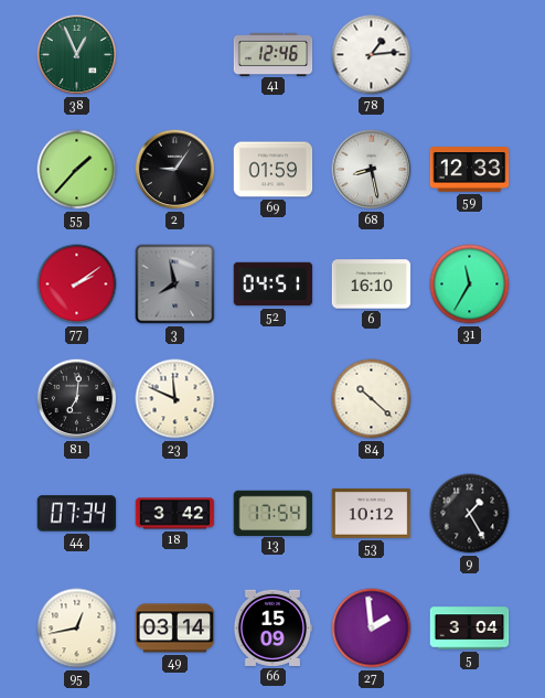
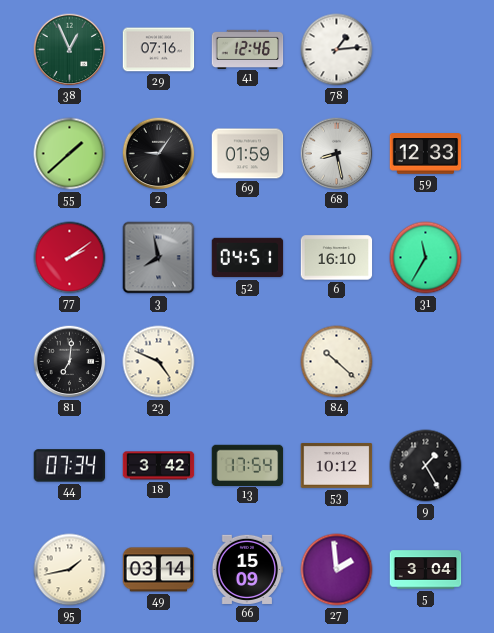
29: none -> 07:16
55: 1:37 -> 1:38
23: 11:49 -> 4:49
95: 12:43 -> 1:43
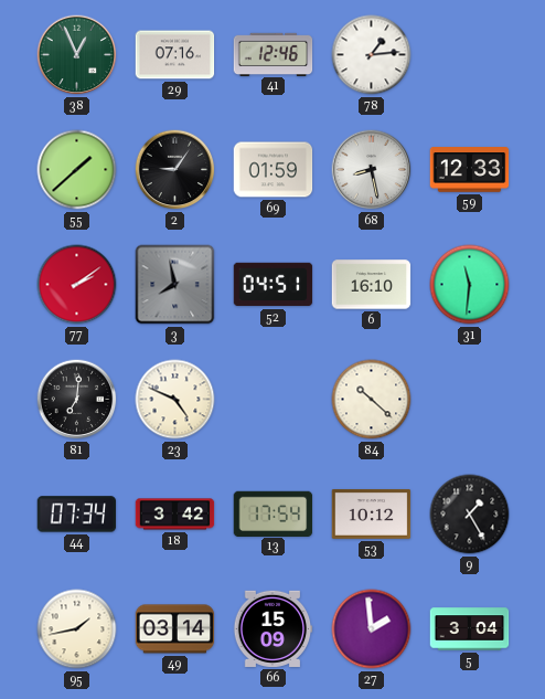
31: 11:35 -> 11:31
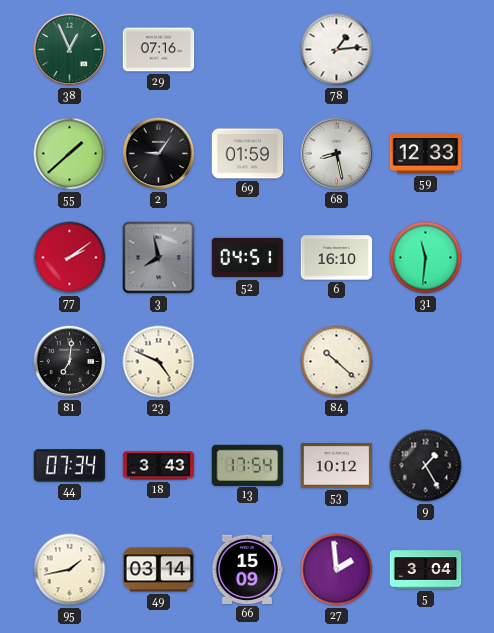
41: 12:46 -> none
18: 3:42 -> 3:43
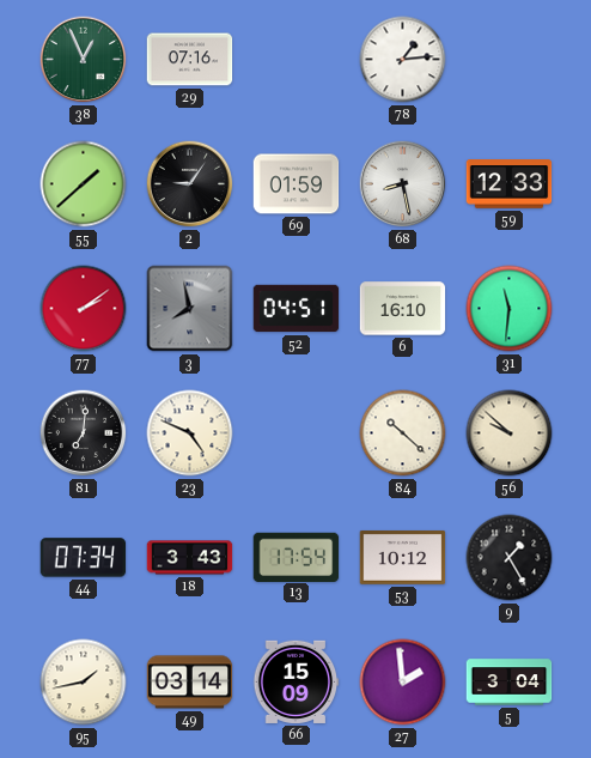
56: none -> 9:52
